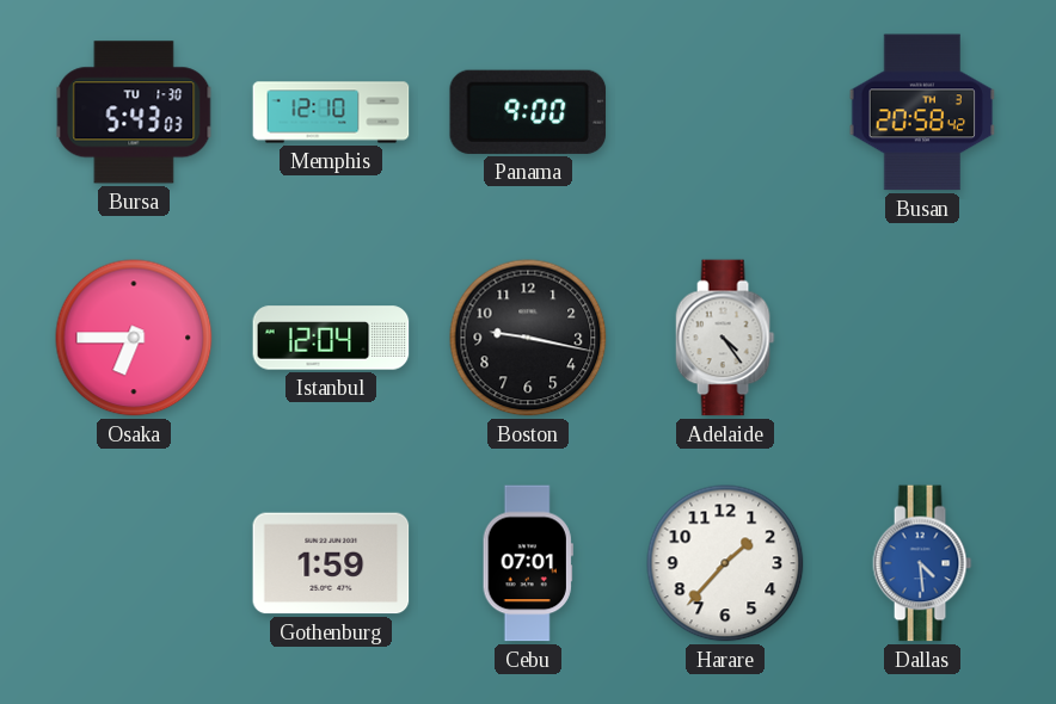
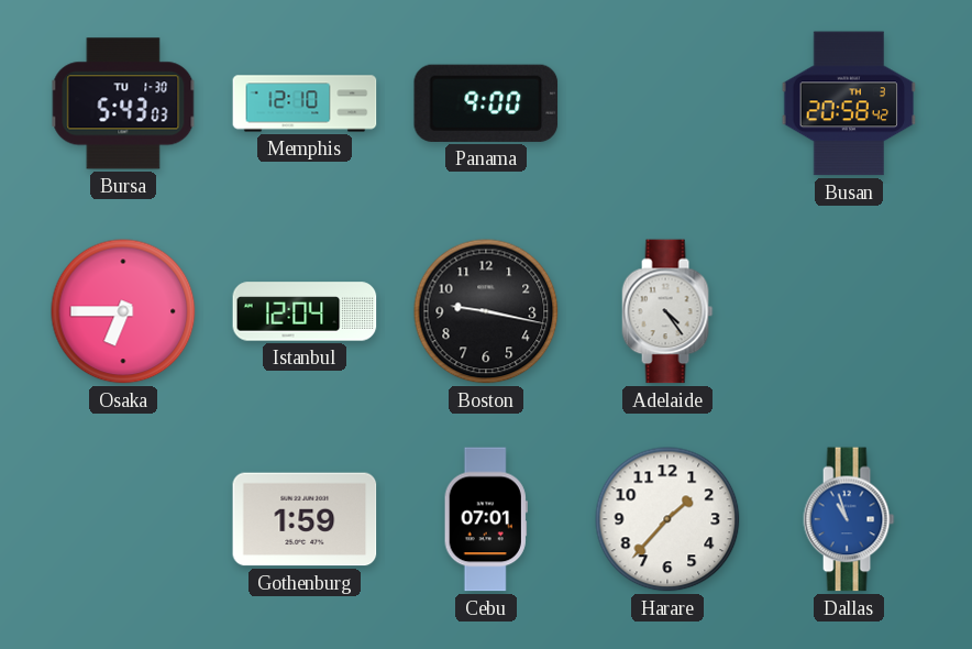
Dallas: 4:29 -> 10:57
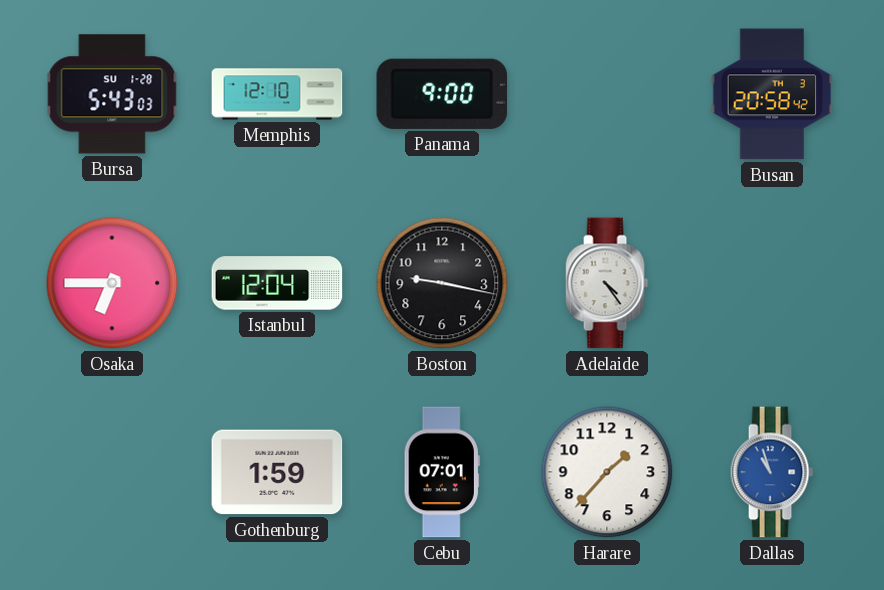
Bursa date: TU 1-30 -> SU 1-28
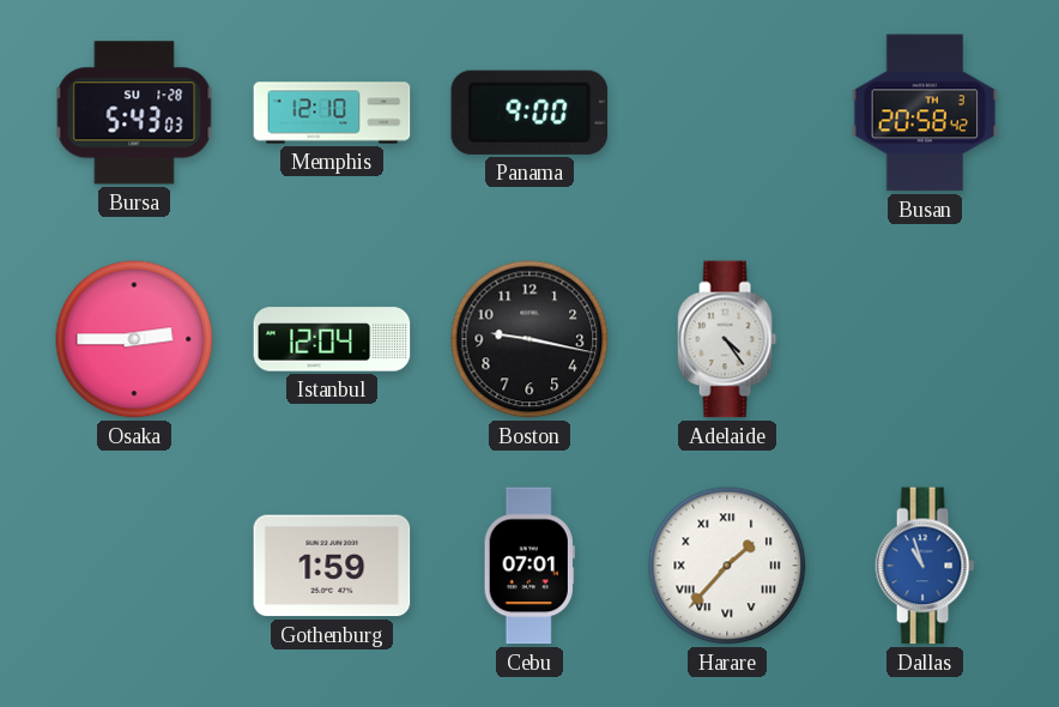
Osaka: 6:45 -> 2:45
Harare numerals: Arabic -> Roman
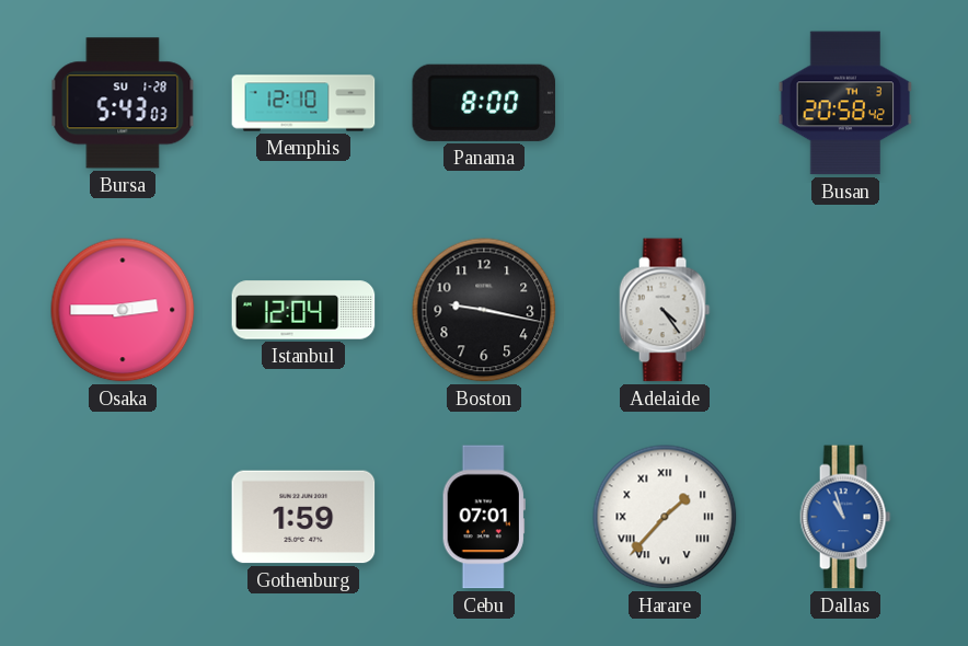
Panama: 9:00 -> 8:00
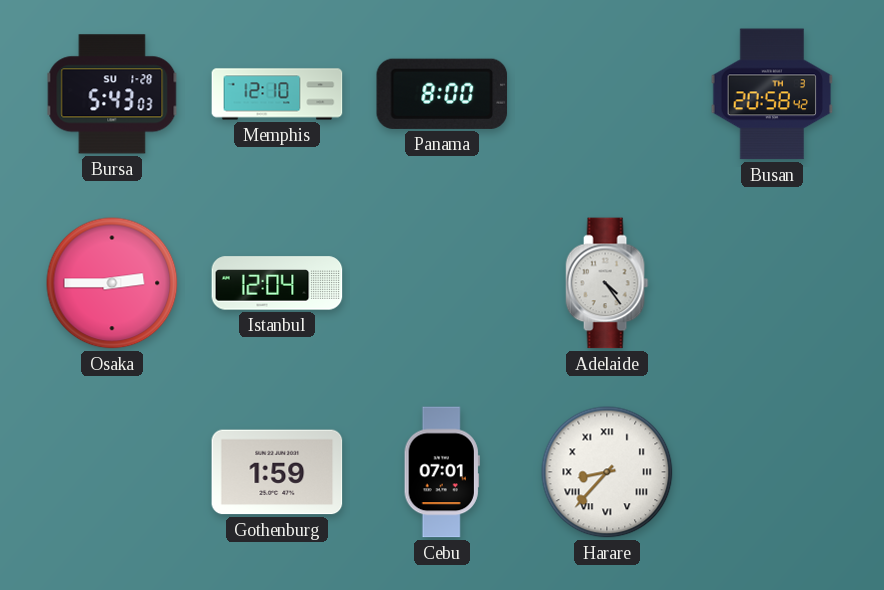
Boston: 9:17 -> none
Harare: 1:37 -> 8:37
Dallas: 10:57 -> none
